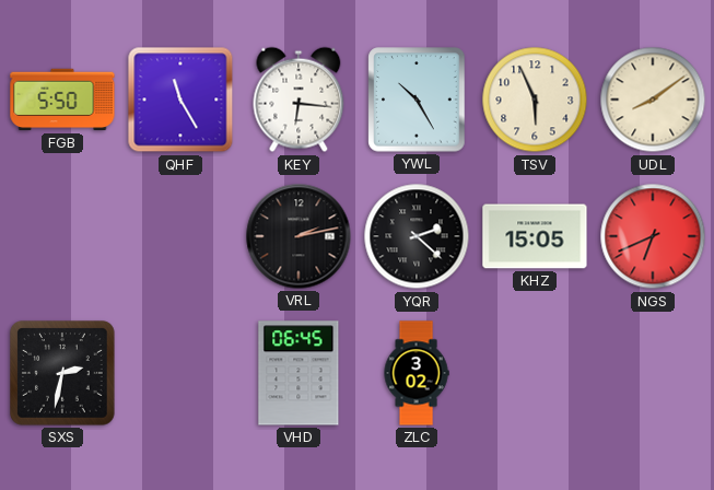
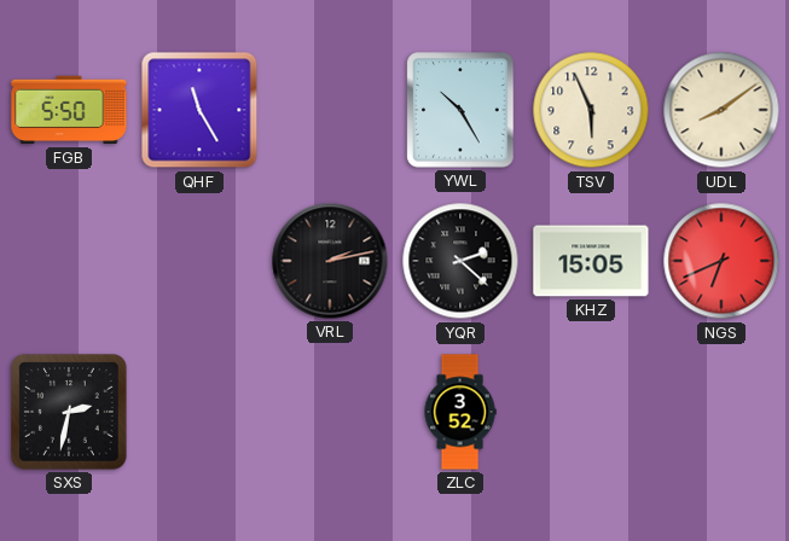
KEY: 6:16 -> none
VHD: 06:45 -> none
ZLC: 3:02 -> 3:52
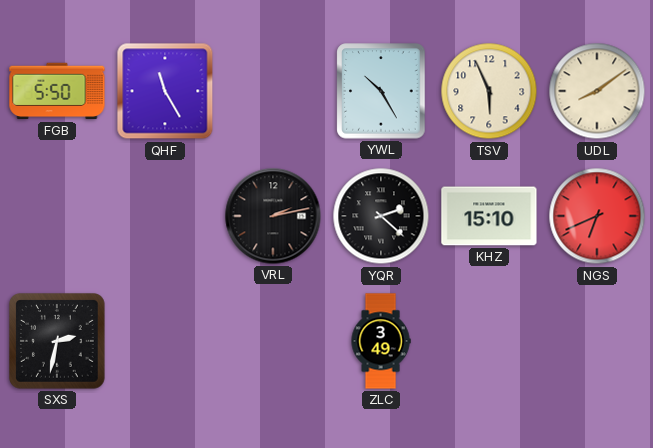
KHZ: 15:05 -> 15:10
ZLC: 3:52 -> 3:49
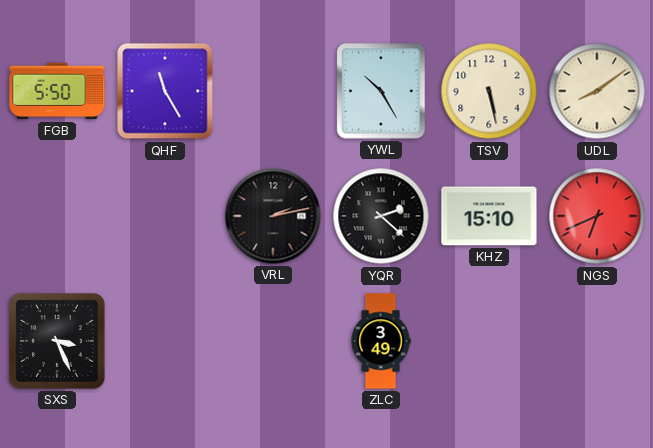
TSV: 5:56 -> 5:28
SXS: 2:32 -> 3:26
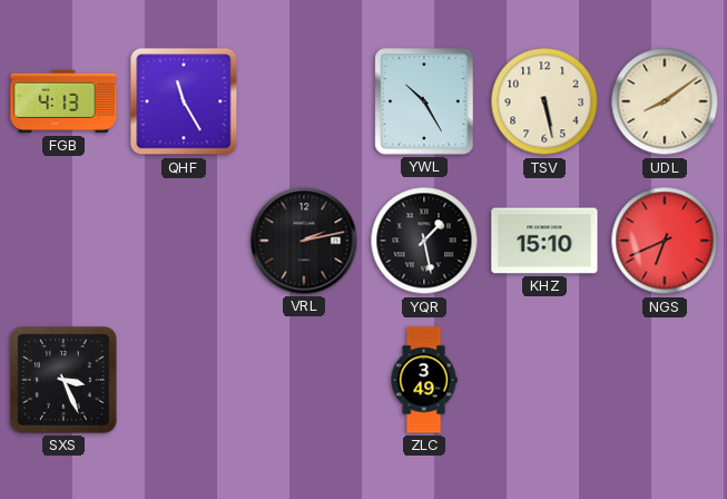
FGB: 5:50 -> 4:13
YQR: 2:22 -> 1:28
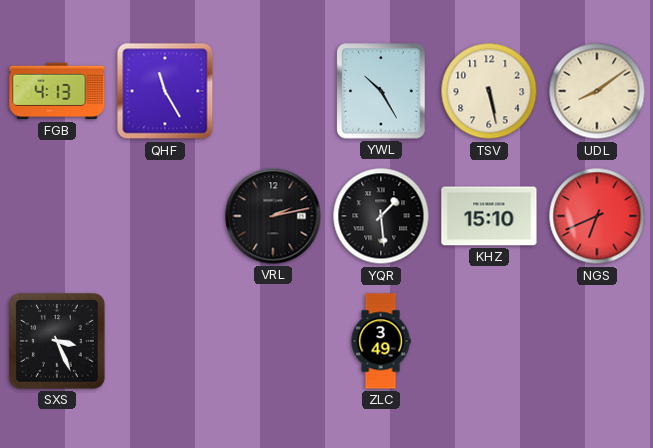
YQR: 1:28 -> 1:29
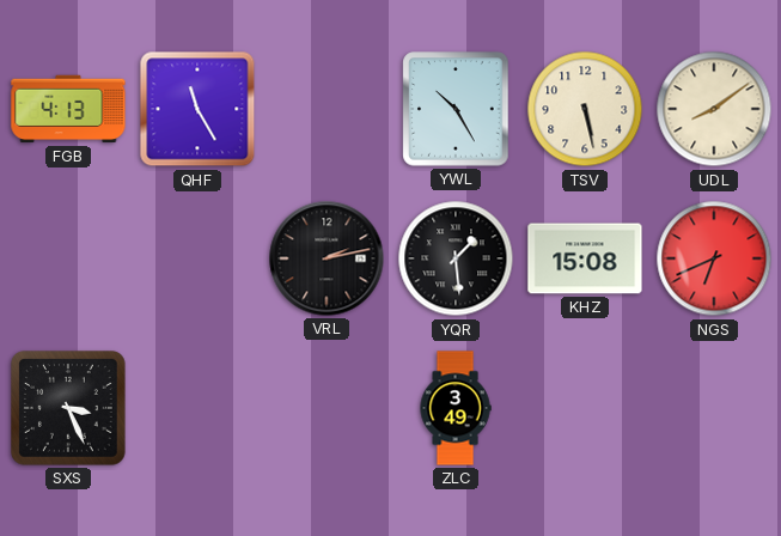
KHZ: 15:10 -> 15:08
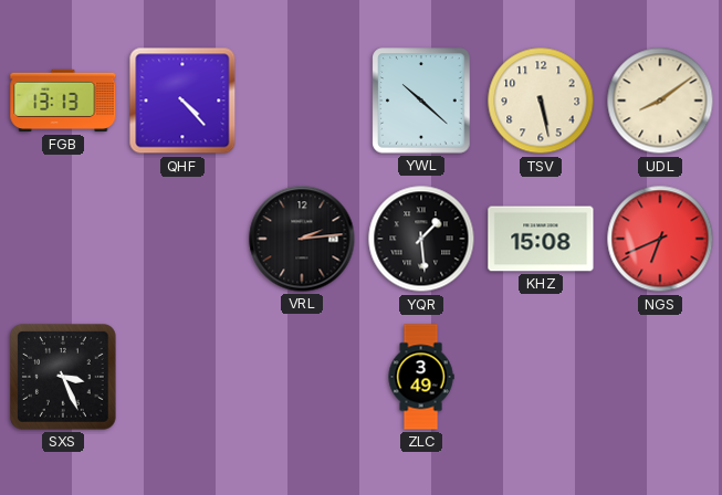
FGB: 4:13 -> 13:13
QHF: 11:25 -> 4:23
YWL: 10:25 -> 10:22
VRL: 2:13 -> 2:14
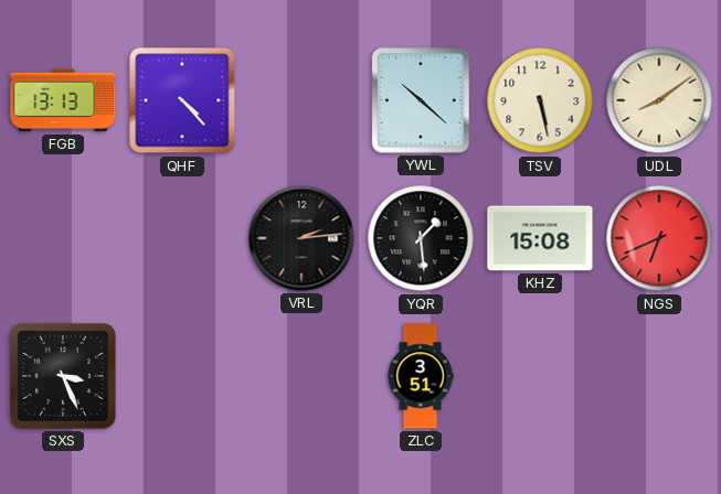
ZLC: 3:49 -> 3:51
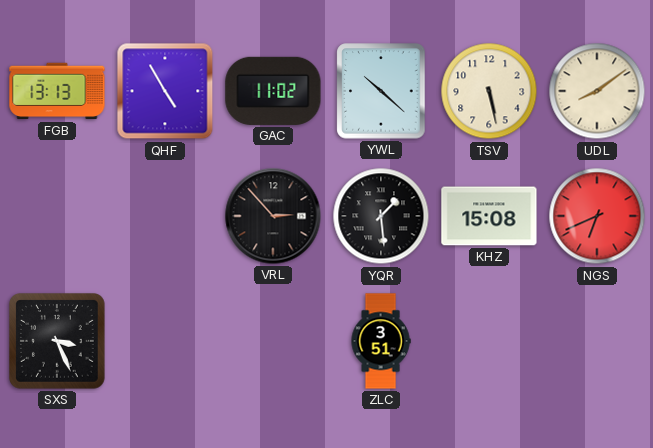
QHF: 4:23 -> 4:55
GAC: none -> 11:02
VRL: 2:14 -> 2:53
